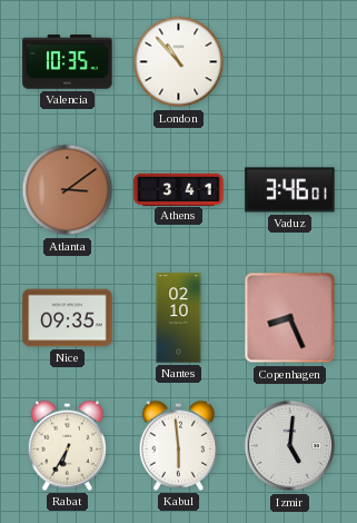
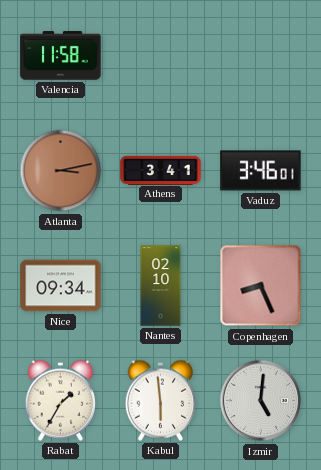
Valencia: 10:35 -> 11:58
London: 10:53 -> none
Atlanta: 3:09 -> 3:13
Nice: 09:35 -> 09:34
Rabat: 6:35 -> 1:35
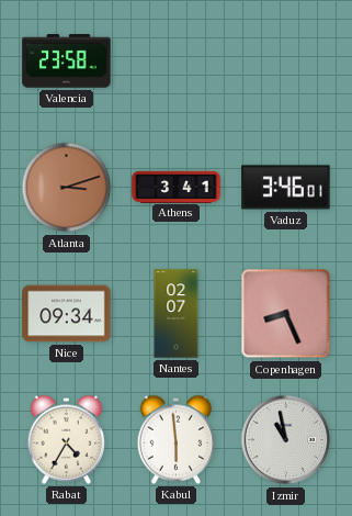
Valencia: 11:58 -> 23:58
Atlanta: 3:13 -> 3:12
Nantes: 02:10 -> 02:07
Rabat: 1:35 -> 4:35
Izmir: 5:01 -> 10:58
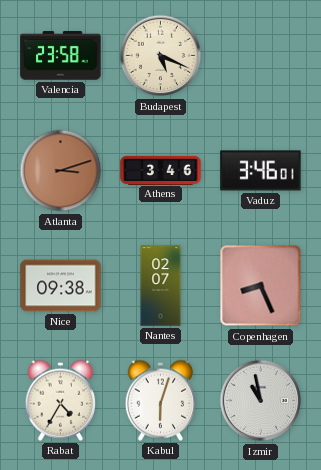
Budapest: none -> 5:19
Athens: 3:41 -> 3:46
Nice: 09:34 -> 09:38
Kabul: 5:59 -> 6:03
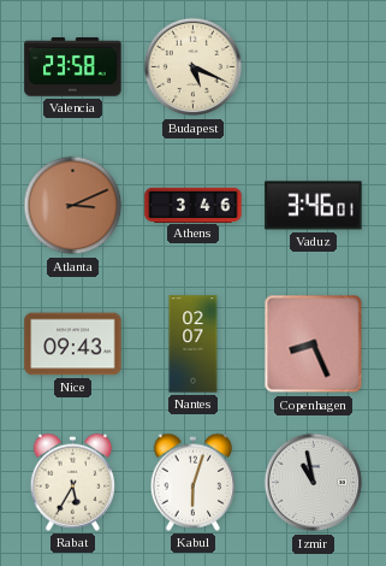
Atlanta: 3:12 -> 3:11
Nice: 09:38 -> 09:43
Rabat: 4:35 -> 5:35
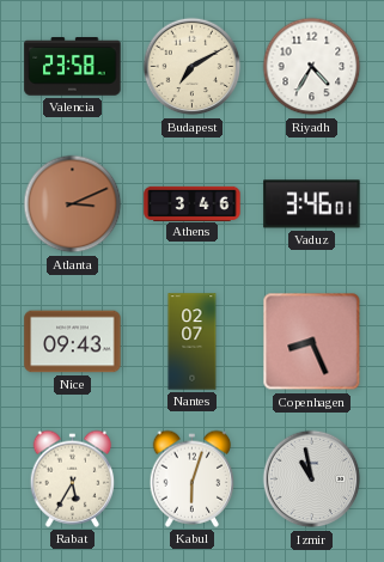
Budapest: 5:19 -> 7:10
Riyadh: none -> 4:35
